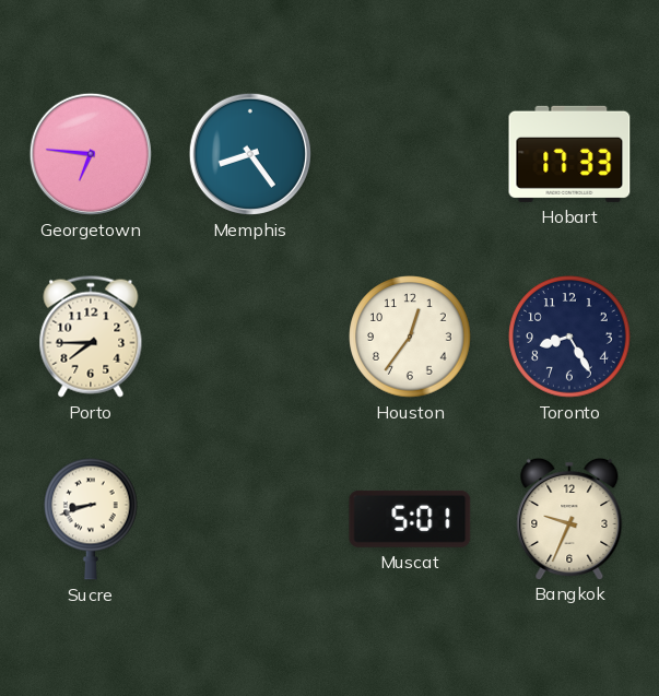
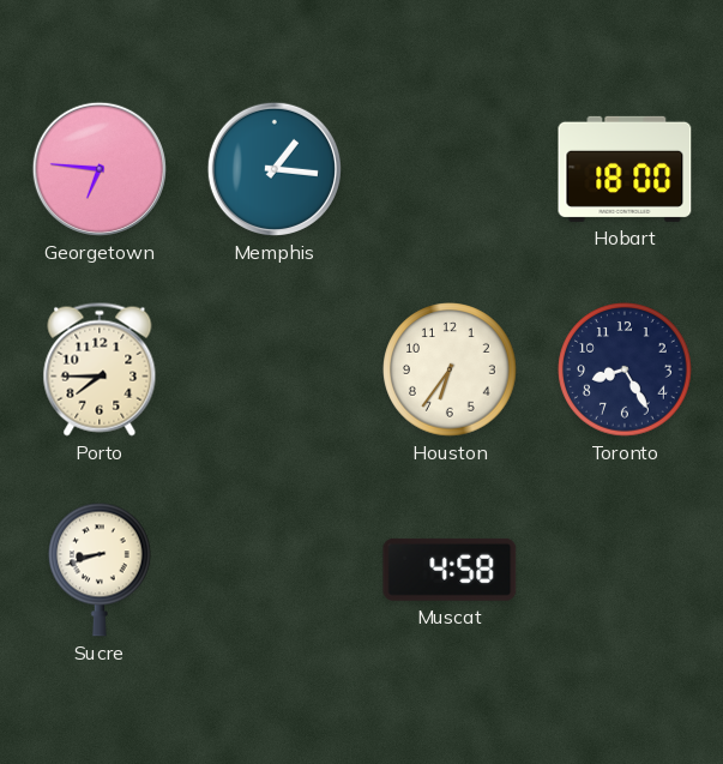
Memphis: 8:24 -> 1:16
Hobart: 17:33 -> 18:00
Houston: 12:36 -> 6:36
Muscat: 5:01 -> 4:58
Bangkok: 9:34 -> none
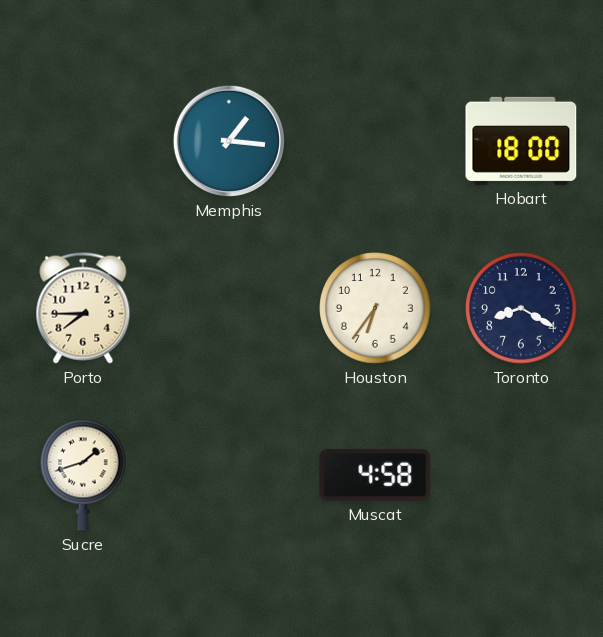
Georgetown: 6:46 -> none
Toronto: 8:25 -> 8:20
Sucre: 8:42 -> 1:42
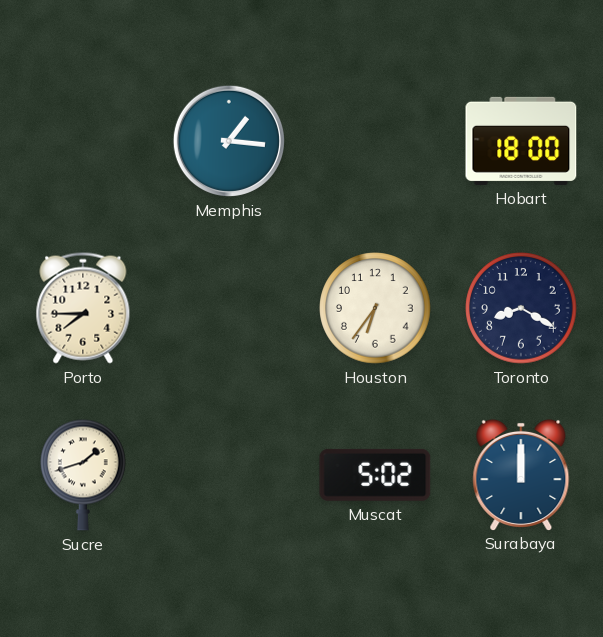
Muscat: 4:58 -> 5:02
Surabaya: none -> 12:00
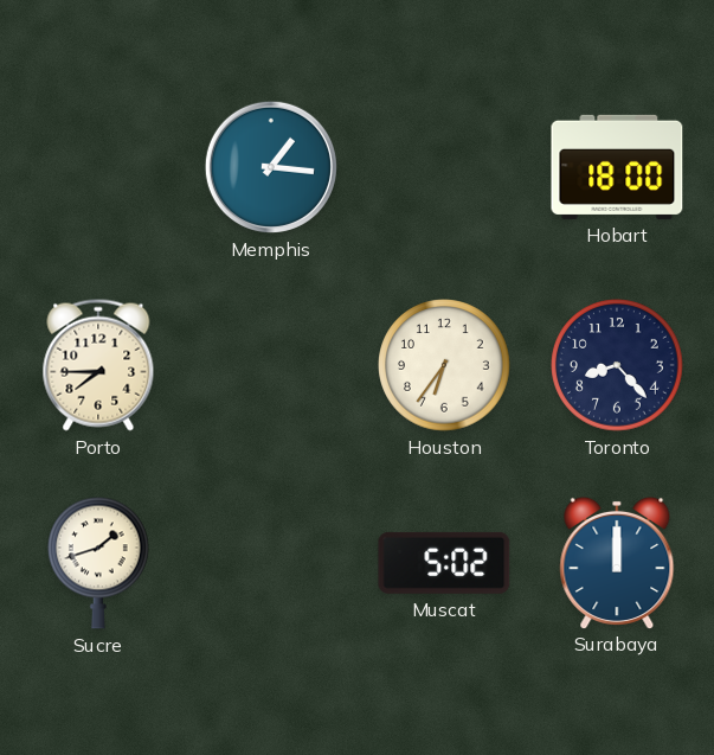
Toronto: 8:20 -> 8:23
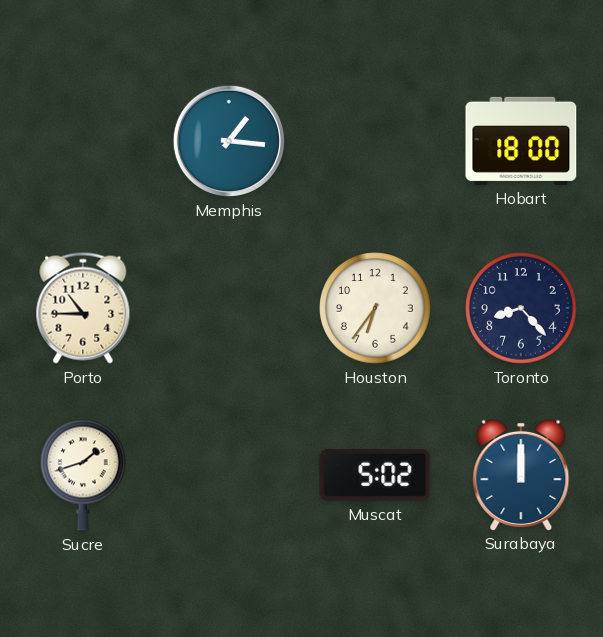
Porto: 7:45 -> 10:45
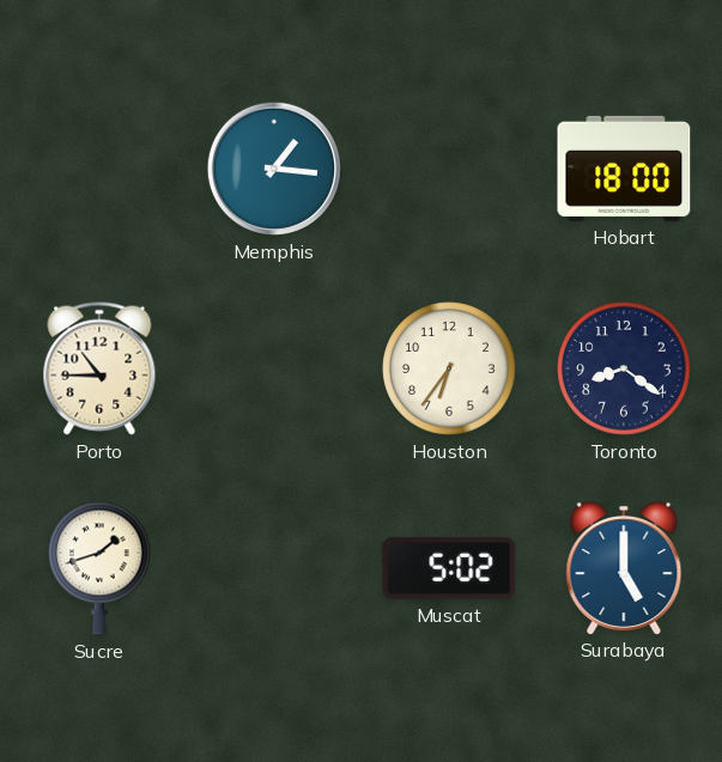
Toronto: 8:23 -> 8:21
Surabaya: 12:00 -> 5:00
